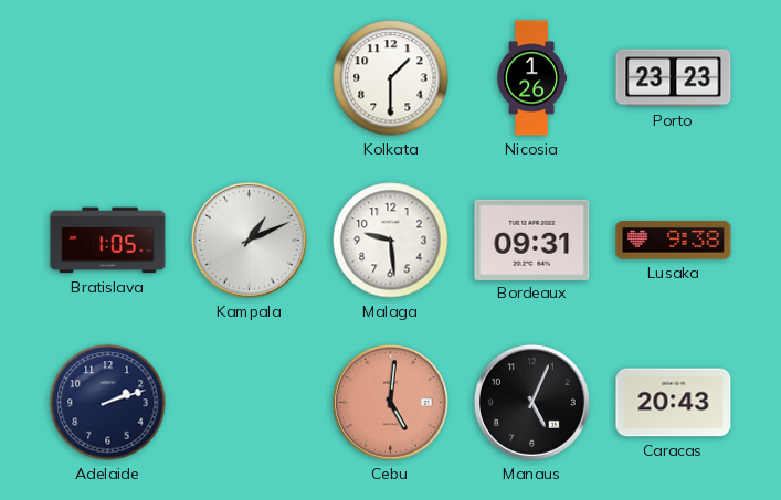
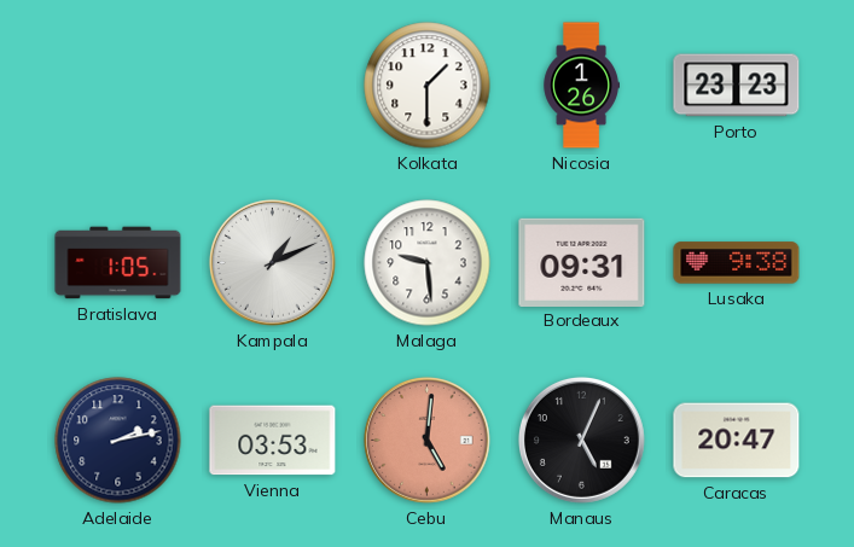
Adelaide: 2:12 -> 2:13
Vienna: none -> 03:53
Caracas: 20:43 -> 20:47
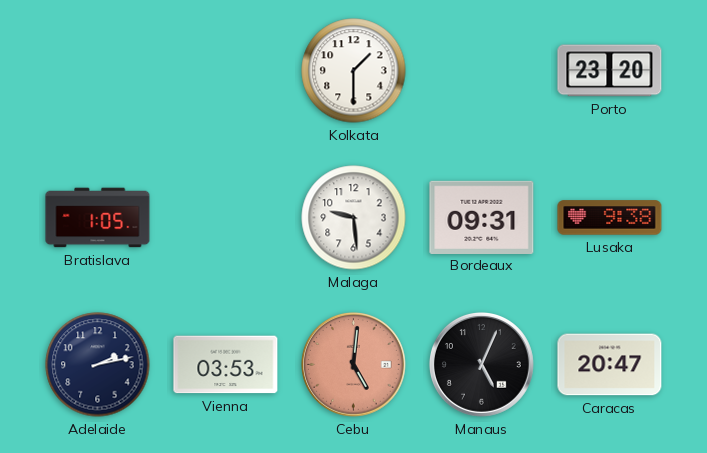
Nicosia: 1:26 -> none
Porto: 23:23 -> 23:20
Kampala: 1:11 -> none
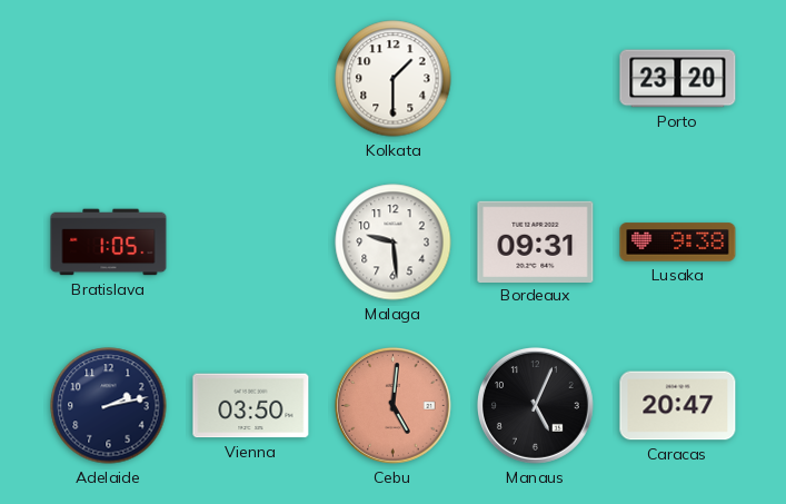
Vienna: 03:53 -> 03:50
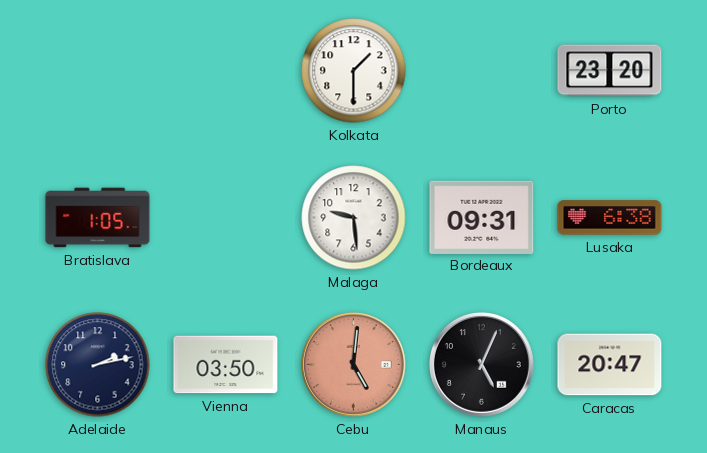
Lusaka: 9:38 -> 6:38
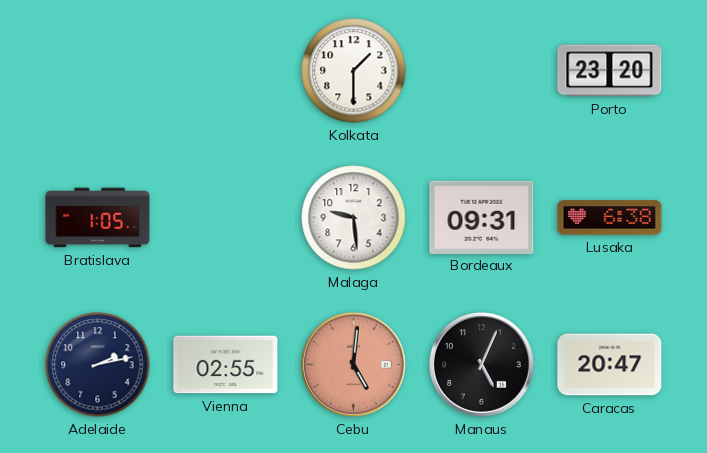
Vienna: 03:50 -> 02:55
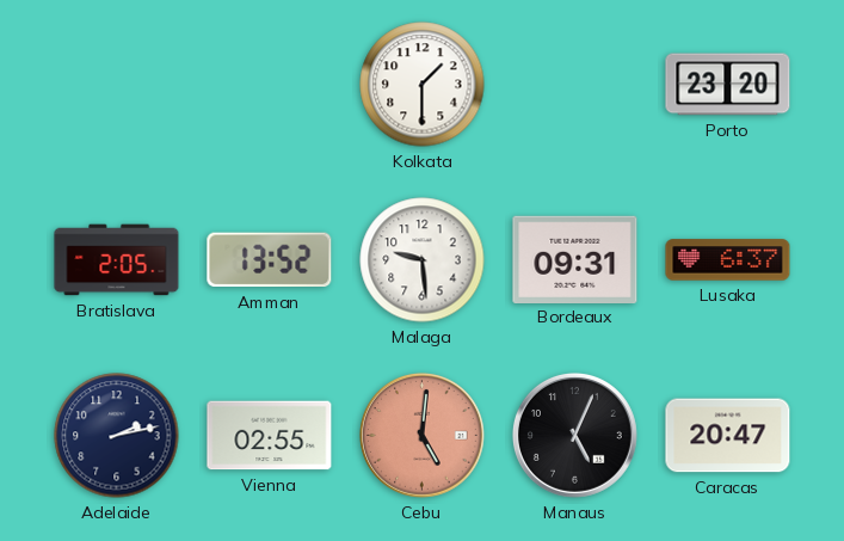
Bratislava: 1:05 -> 2:05
Amman: none -> 13:52
Lusaka: 6:38 -> 6:37
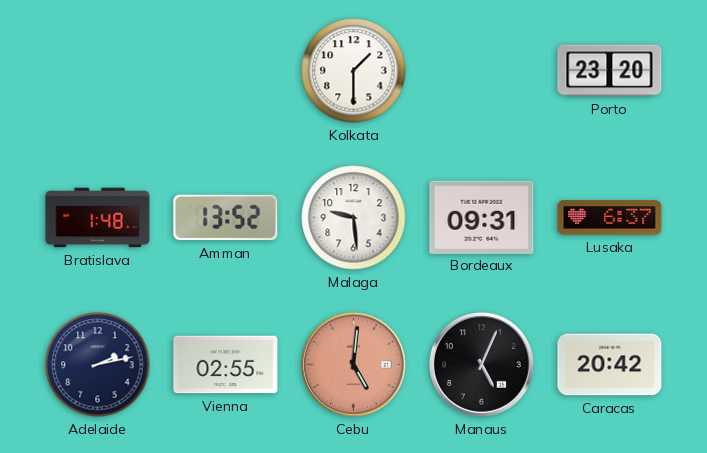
Bratislava: 2:05 -> 1:48
Caracas: 20:47 -> 20:42
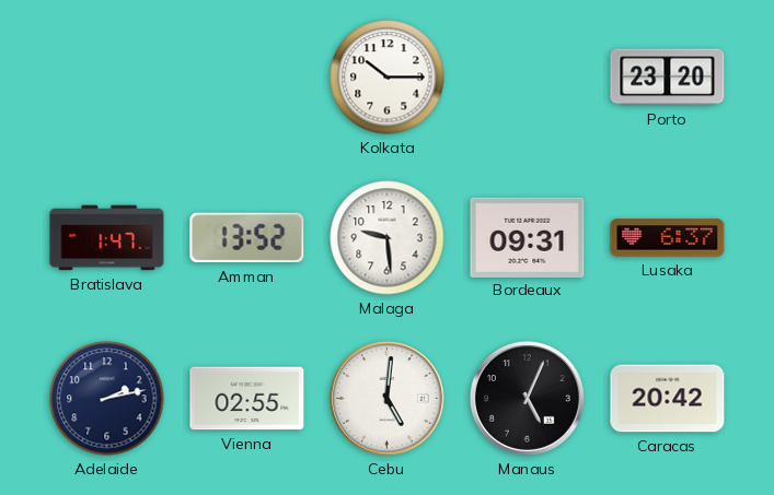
Kolkata: 1:30 -> 10:15
Bratislava: 1:48 -> 1:47
Cebu dial: salmon -> white
